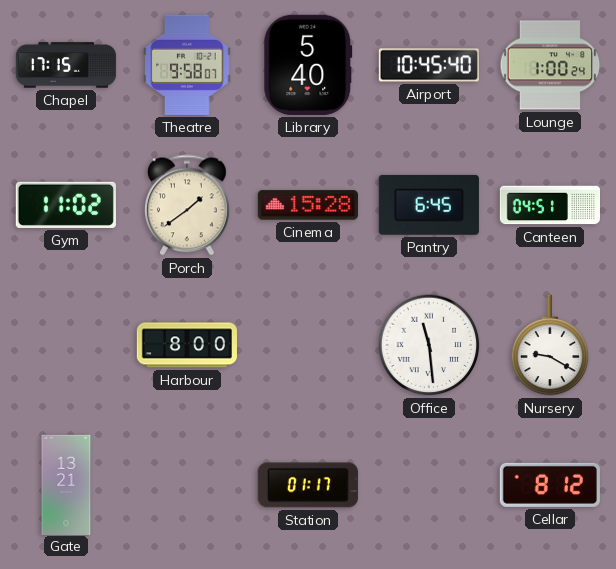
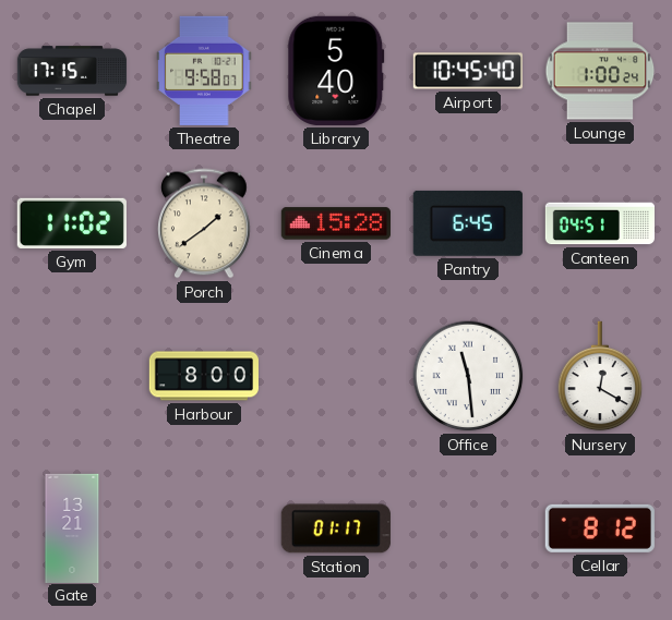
Nursery: 9:20 -> 12:20
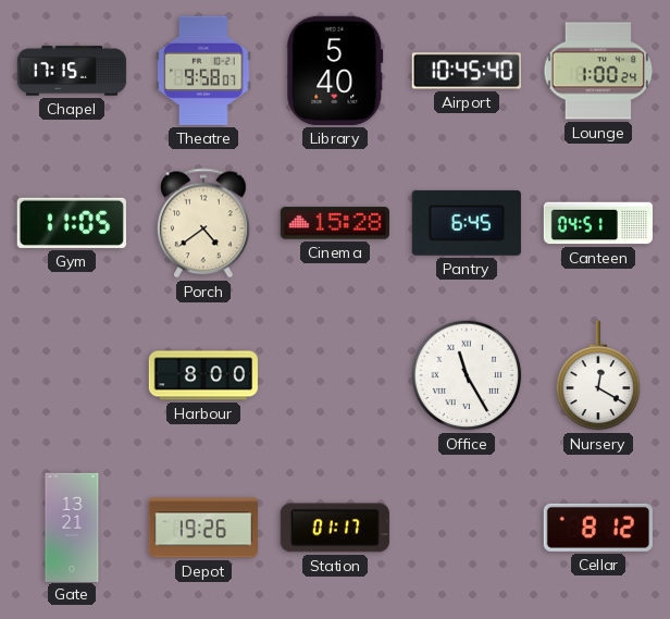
Gym: 11:02 -> 11:05
Porch: 1:39 -> 4:39
Office: 11:29 -> 11:25
Depot: none -> 19:26
